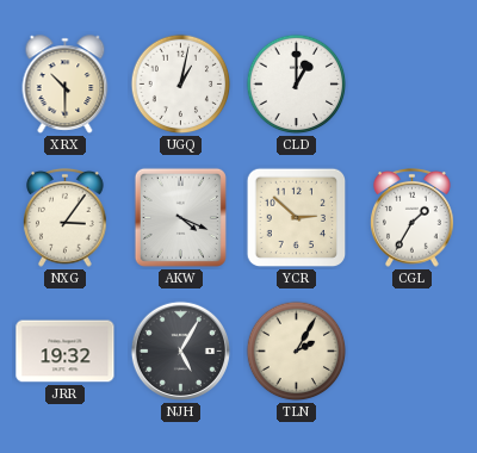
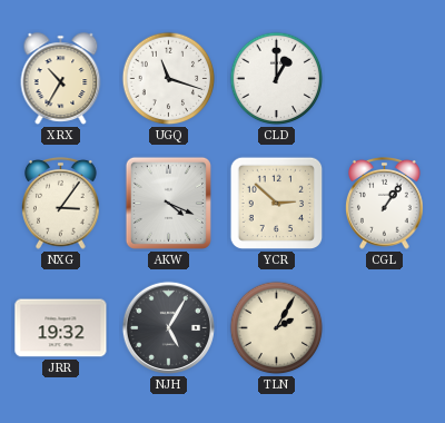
XRX: 10:30 -> 10:35
UGQ: 1:02 -> 11:18
CGL: 1:35 -> 1:06
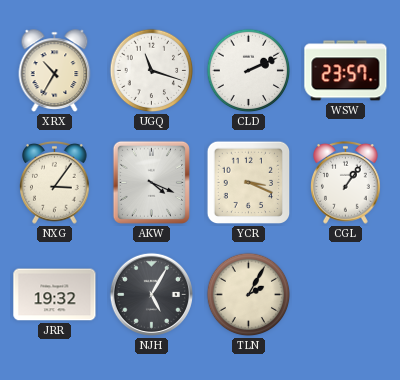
CLD: 1:00 -> 2:11
WSW: none -> 23:57
YCR: 2:52 -> 3:19
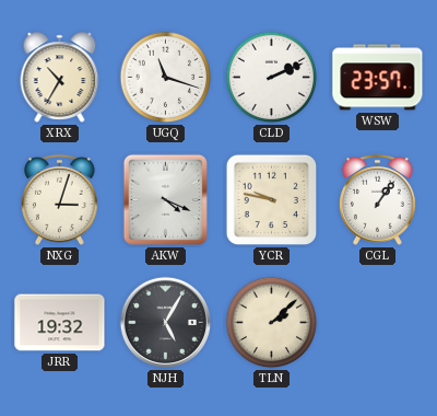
NXG: 3:06 -> 3:03
YCR: 3:19 -> 9:47
TLN: 2:05 -> 2:08
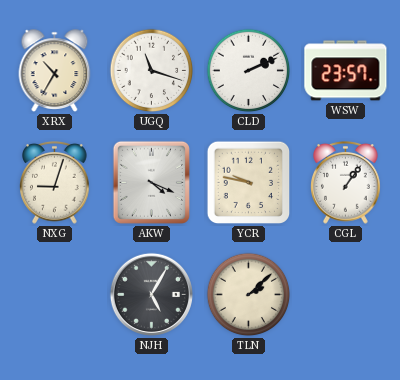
NXG: 3:03 -> 9:03
JRR: 19:32 -> none
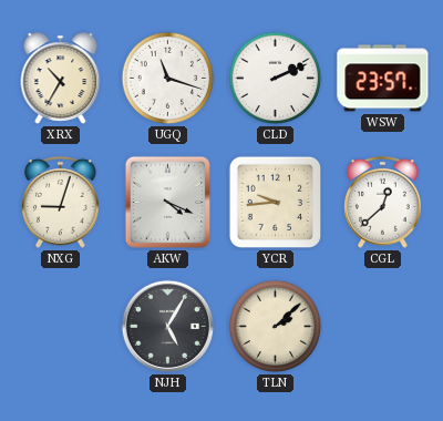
YCR: 9:47 -> 9:44
CGL: 1:06 -> 12:38
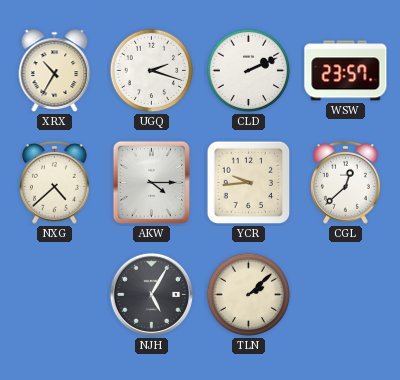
UGQ: 11:18 -> 2:18
NXG: 9:03 -> 4:38
AKW: 4:19 -> 4:15
